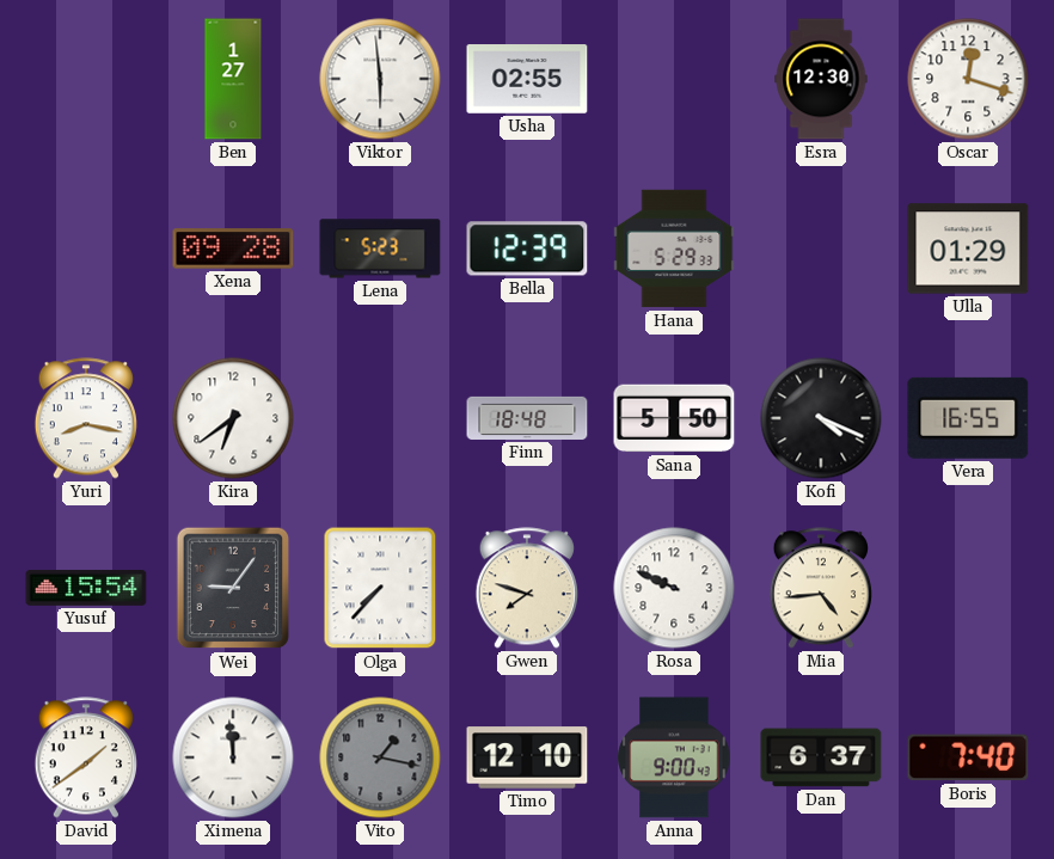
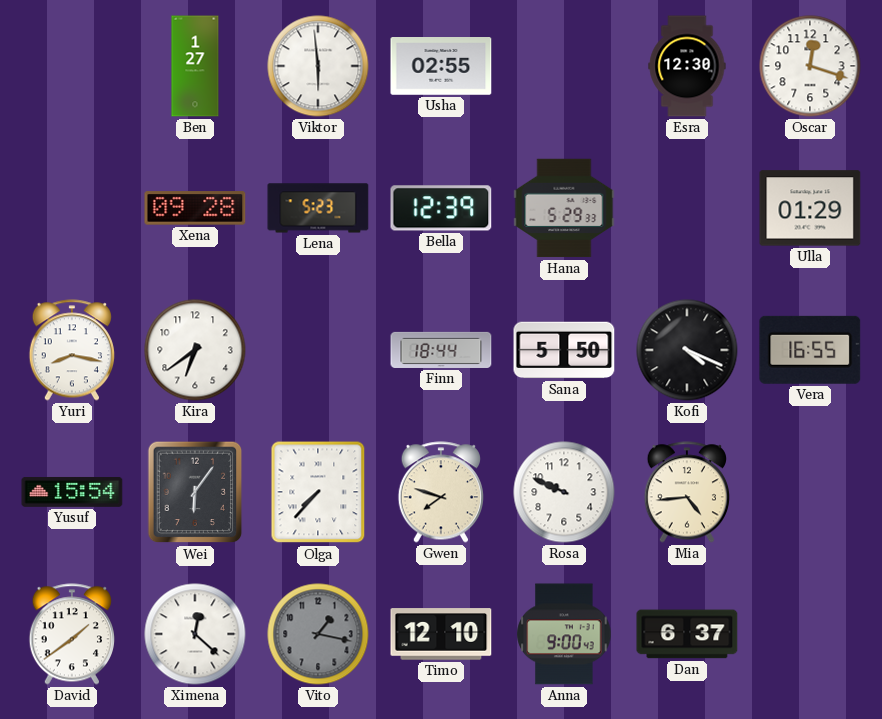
Finn: 18:48 -> 18:44
Wei: 9:06 -> 6:06
Ximena: 11:59 -> 12:22
Boris: 7:40 -> none
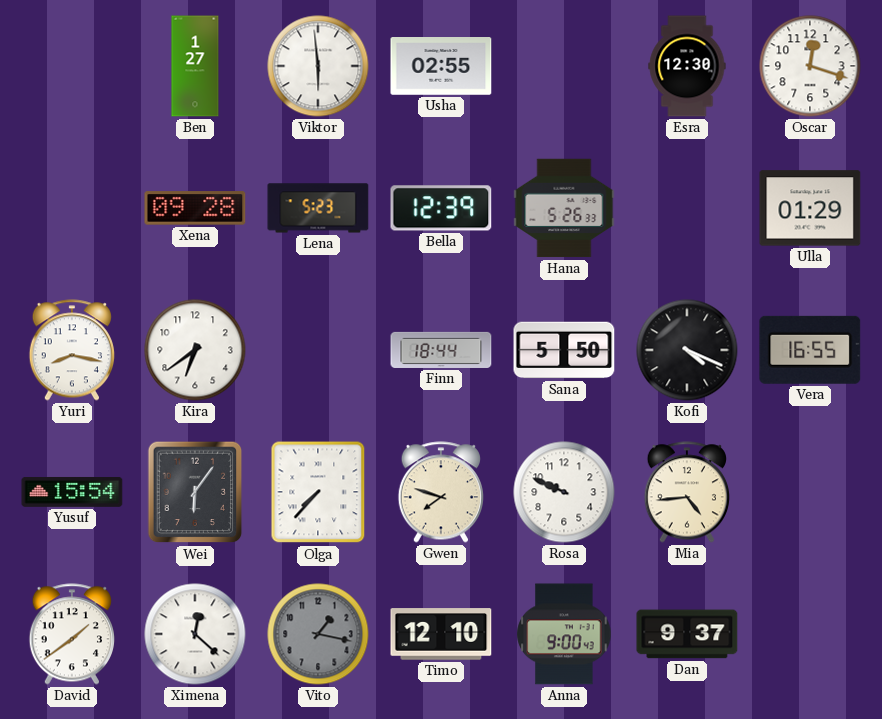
Hana: 5:29 -> 5:26
Dan: 6:37 -> 9:37
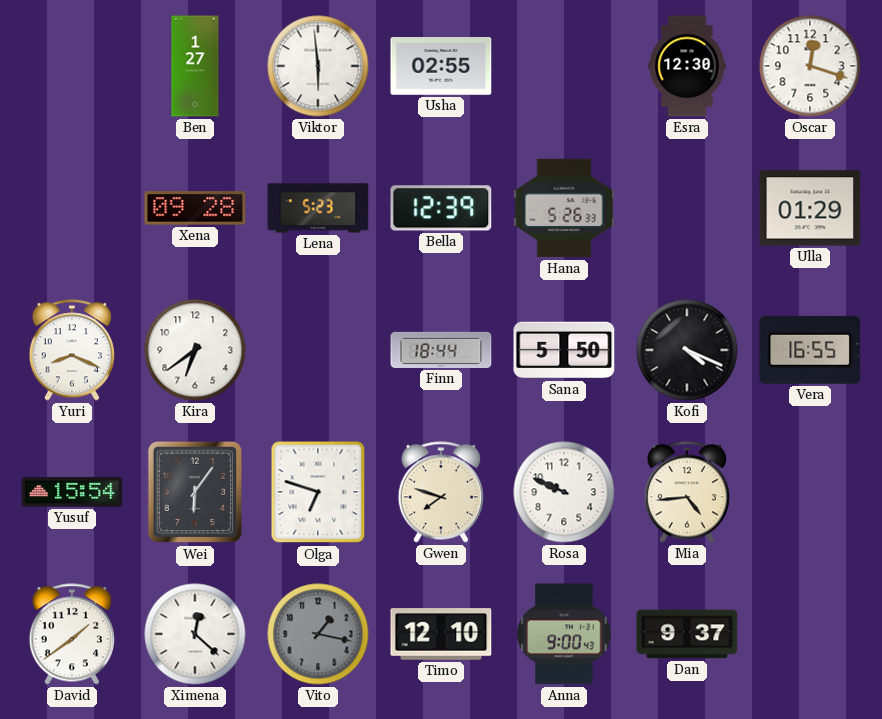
Yuri: 8:17 -> 8:19
Olga: 7:37 -> 6:48
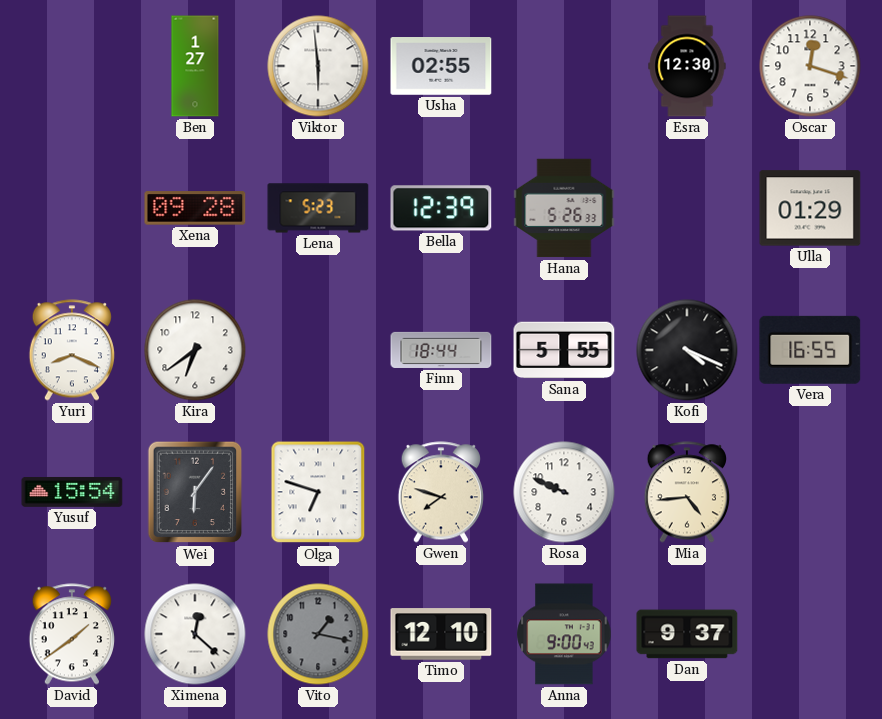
Sana: 5:50 -> 5:55
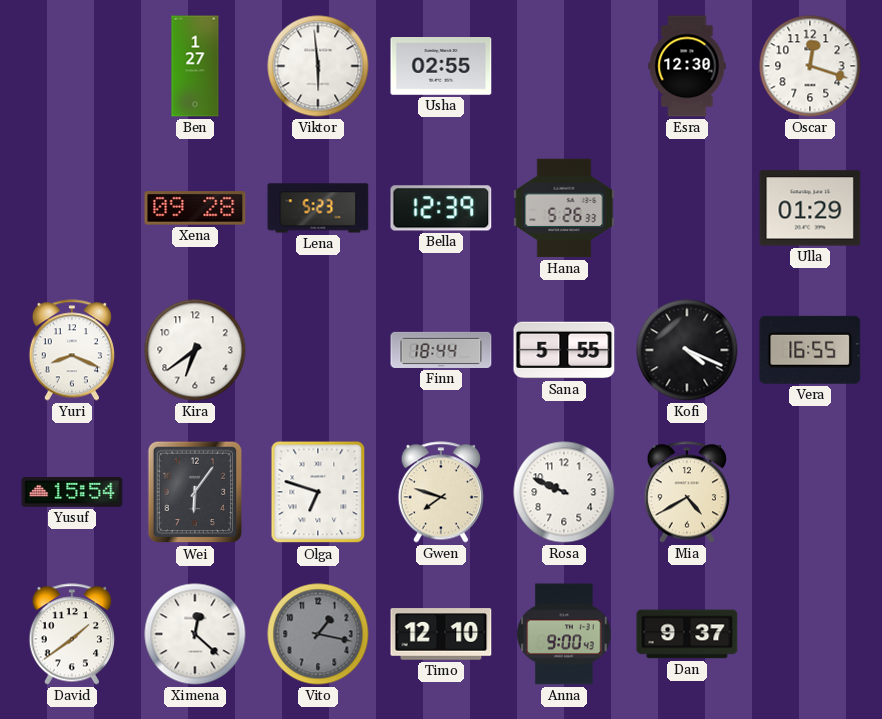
Mia: 4:44 -> 4:40
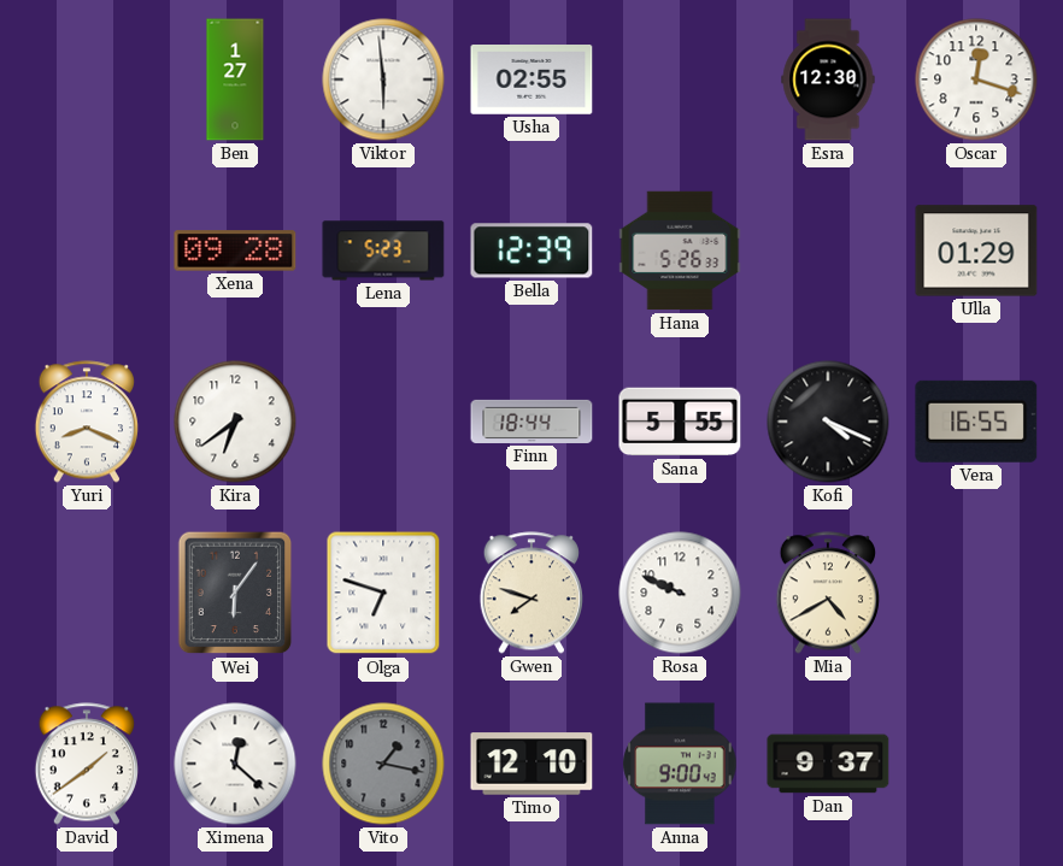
Yusuf: 15:54 -> none
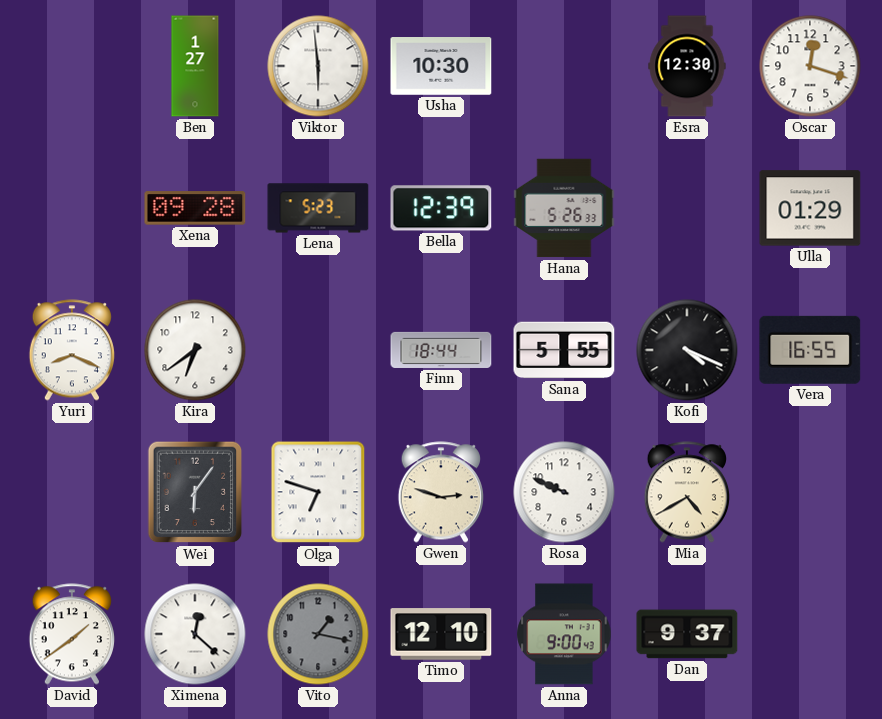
Usha: 02:55 -> 10:30
Gwen: 7:48 -> 2:48
